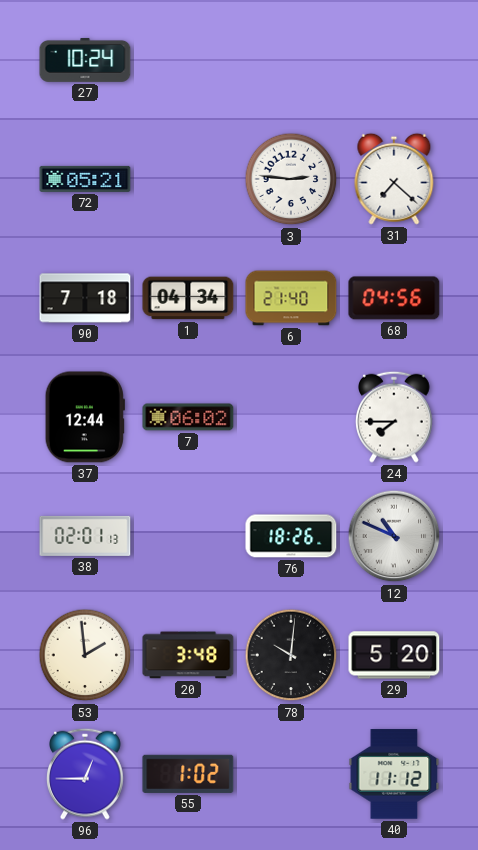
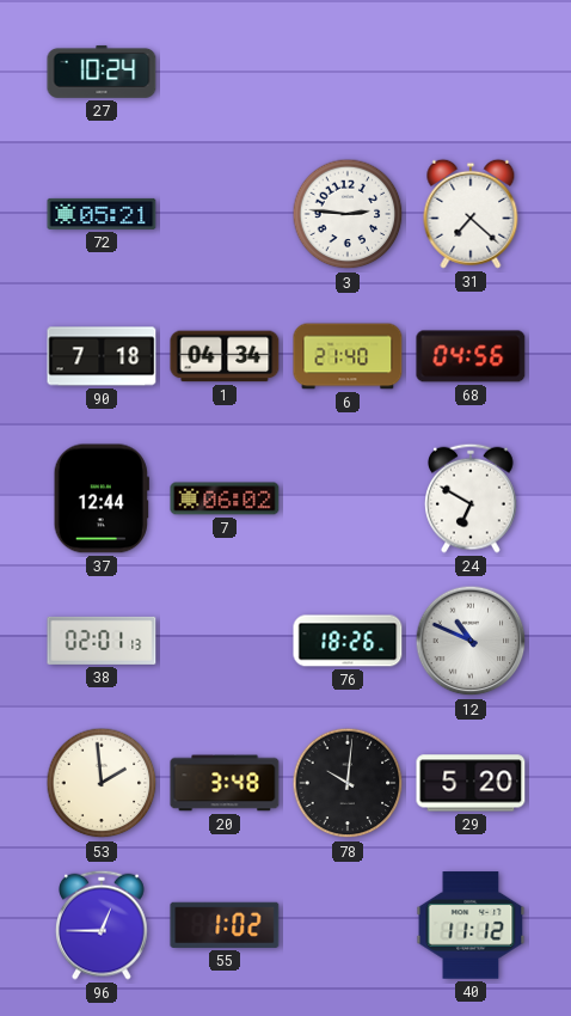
24: 7:45 -> 6:50
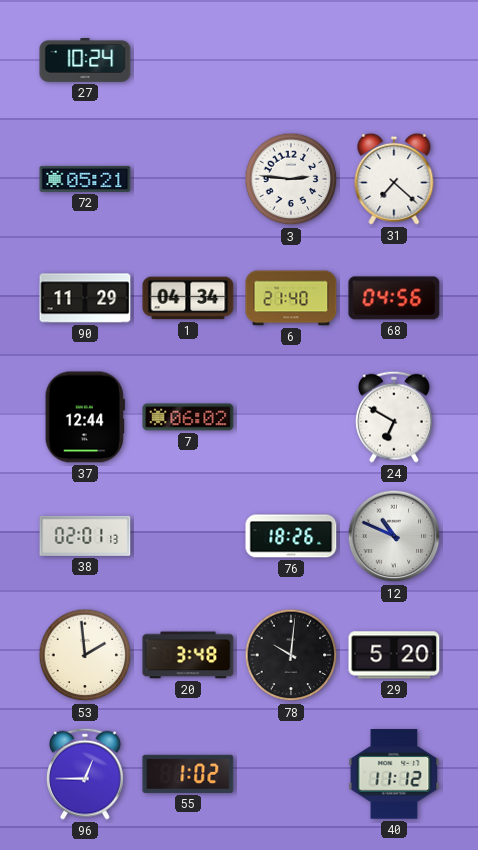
90: 7:18 -> 11:29
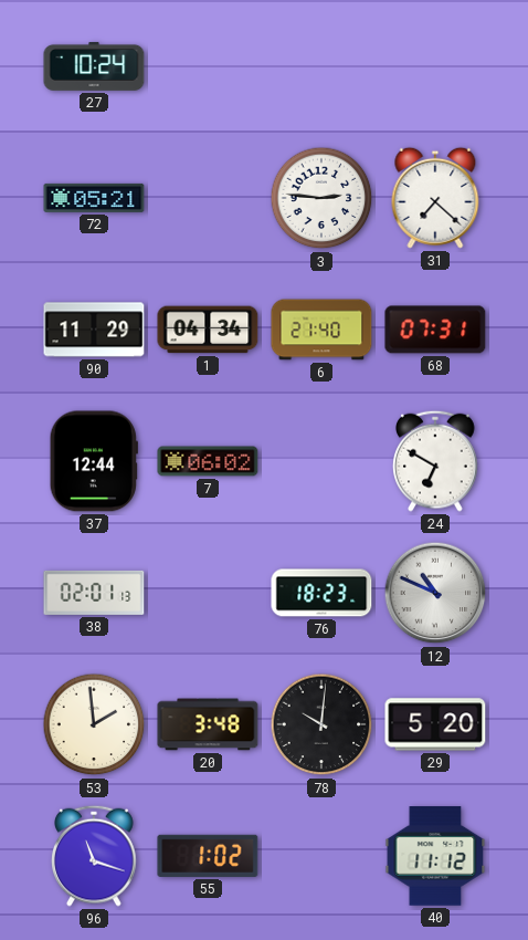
68: 04:56 -> 07:31
76: 18:26 -> 18:23
96: 12:45 -> 11:18
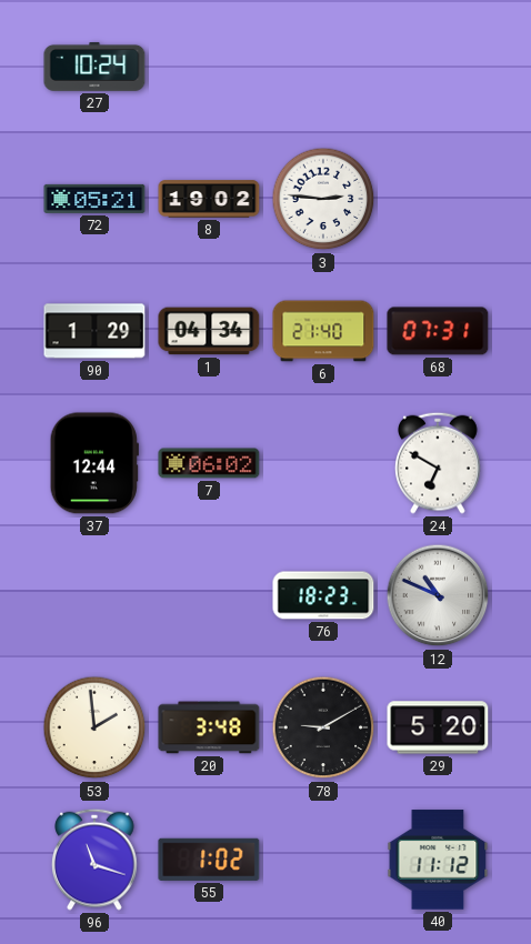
8: none -> 19:02
31: 7:22 -> none
90: 11:29 -> 1:29
38: 02:01 -> none
78: 10:01 -> 9:10
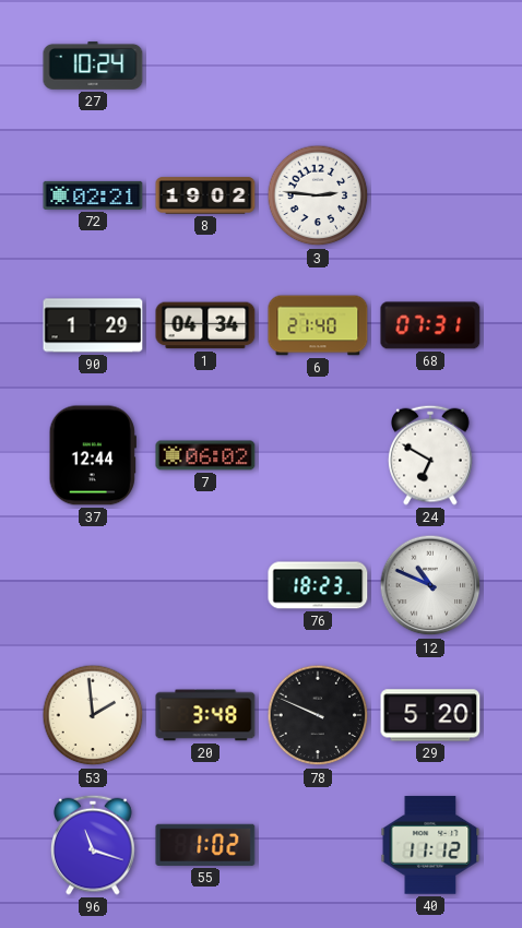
72: 05:21 -> 02:21
78: 9:10 -> 9:49
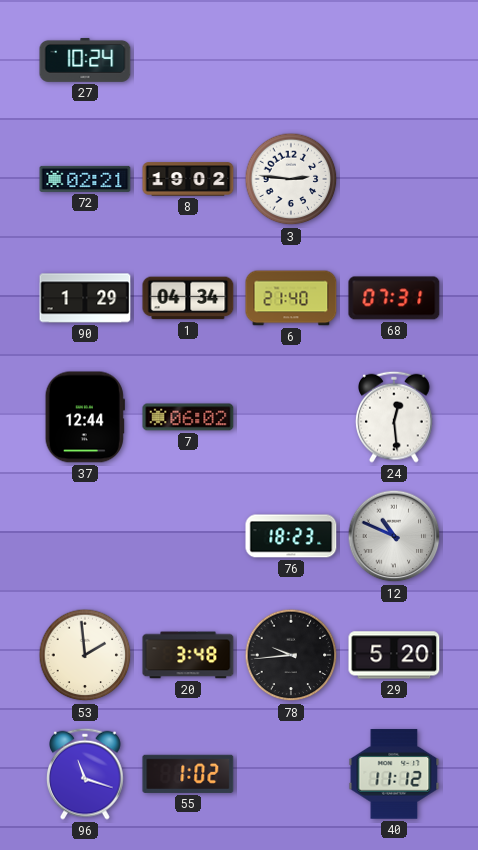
24: 6:50 -> 12:29
78: 9:49 -> 9:44
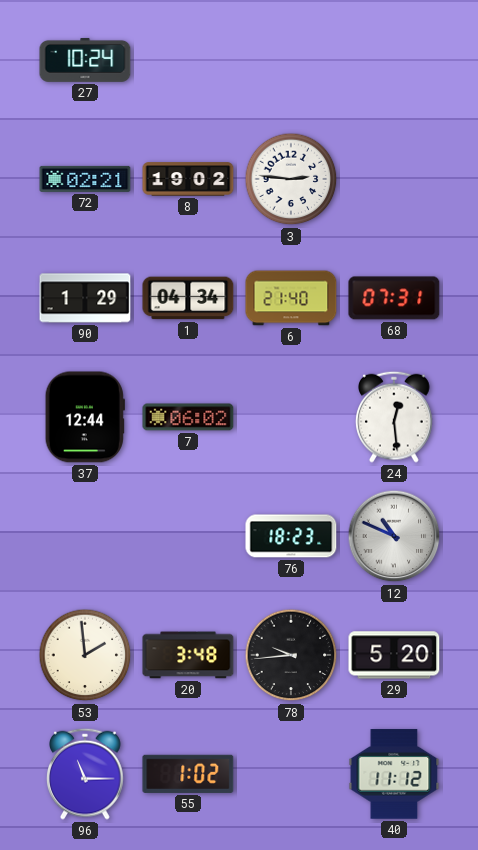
96: 11:18 -> 11:15
